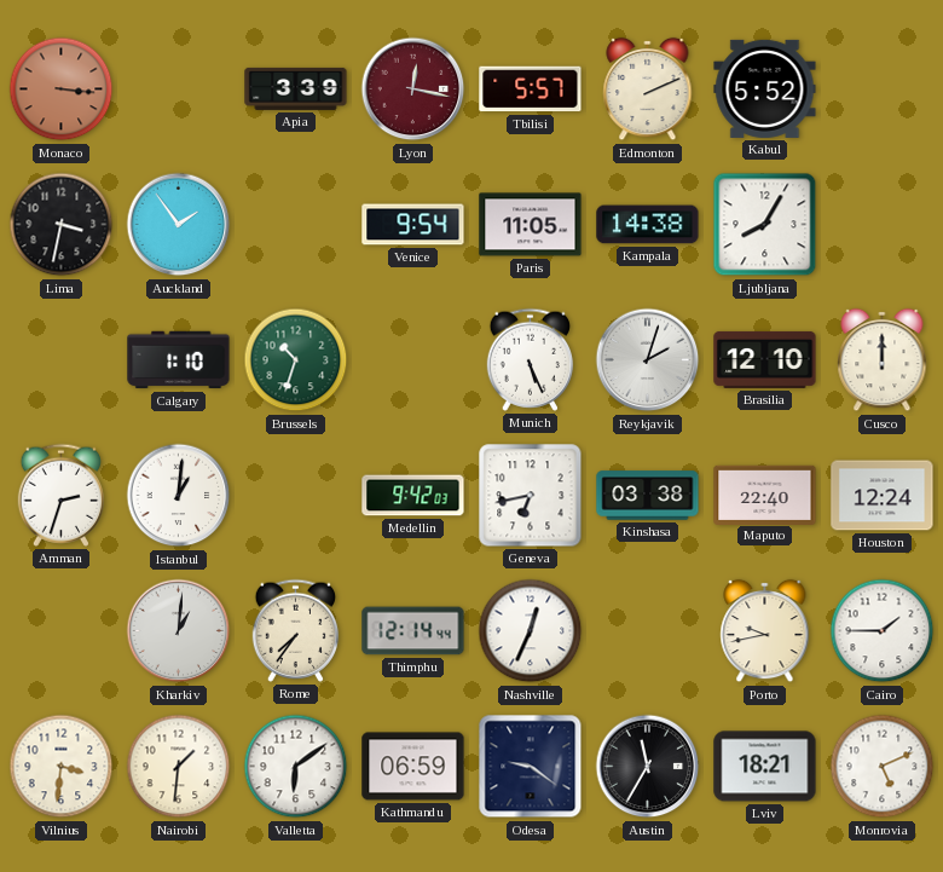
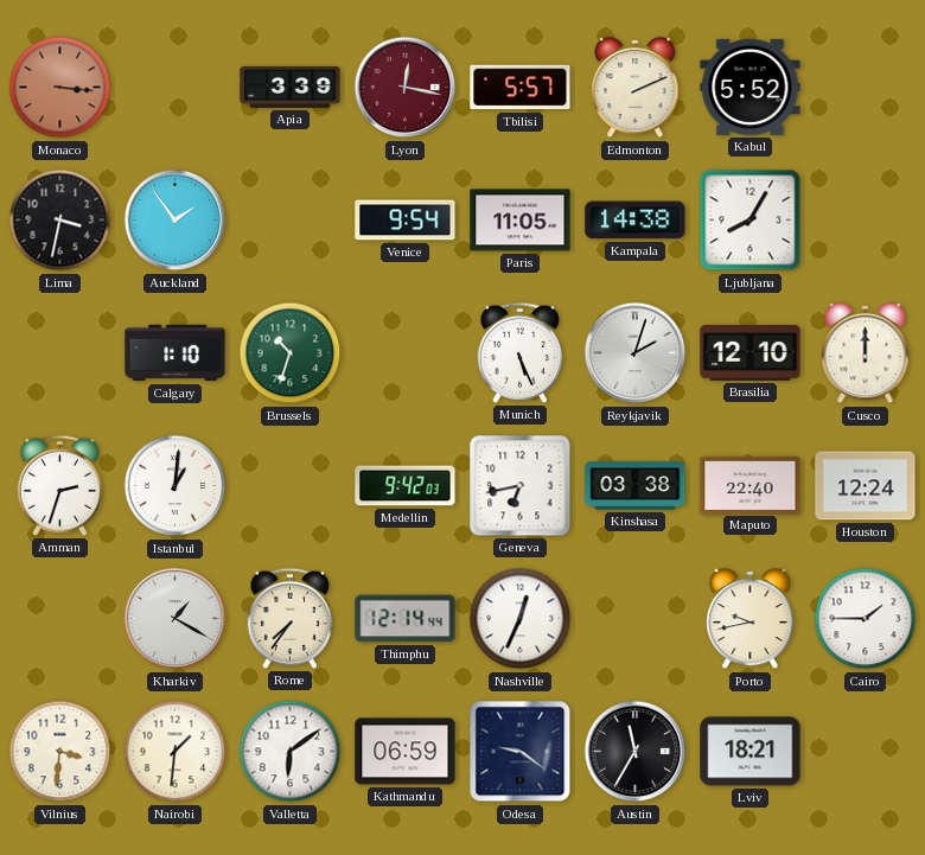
Kharkiv: 1:01 -> 1:20
Monrovia: 5:11 -> none
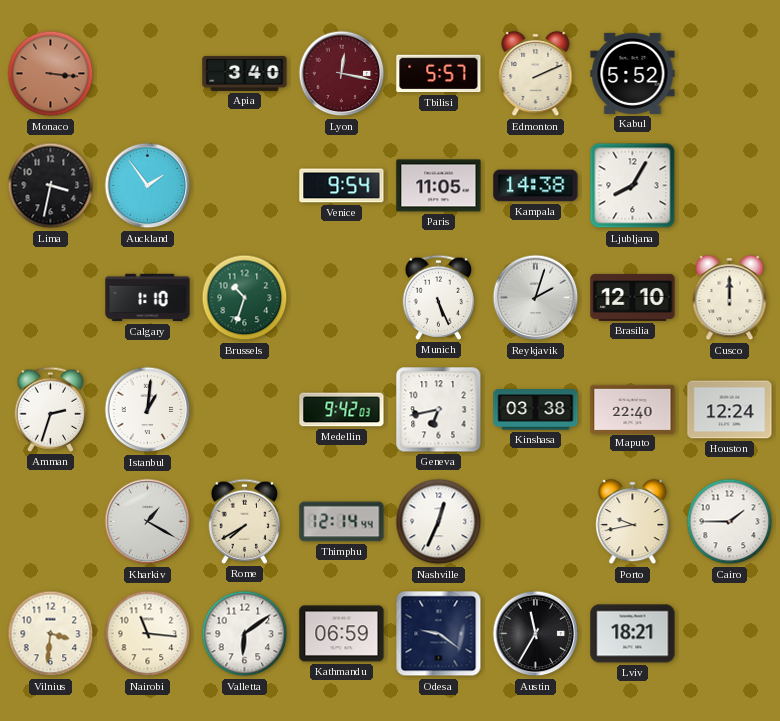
Apia: 3:39 -> 3:40
Rome: 7:36 -> 7:40
Nairobi: 1:31 -> 11:16
